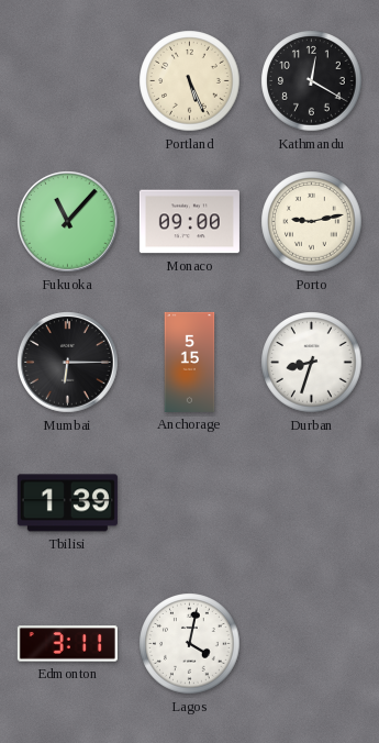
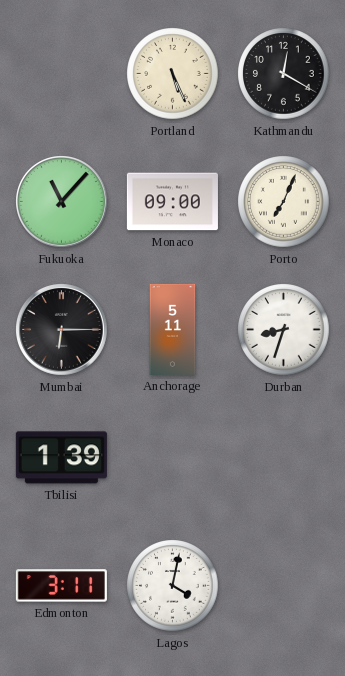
Porto: 9:13 -> 7:04
Anchorage: 5:15 -> 5:11
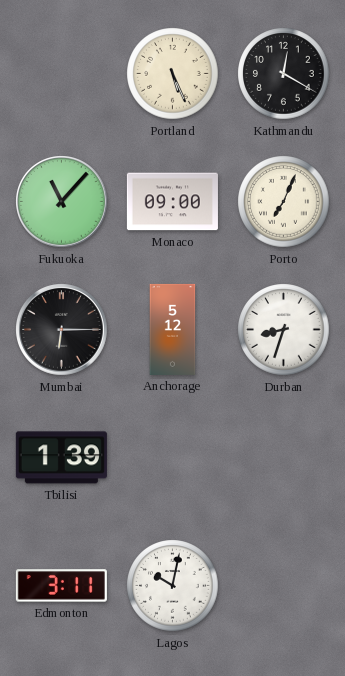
Anchorage: 5:11 -> 5:12
Lagos: 4:02 -> 10:02
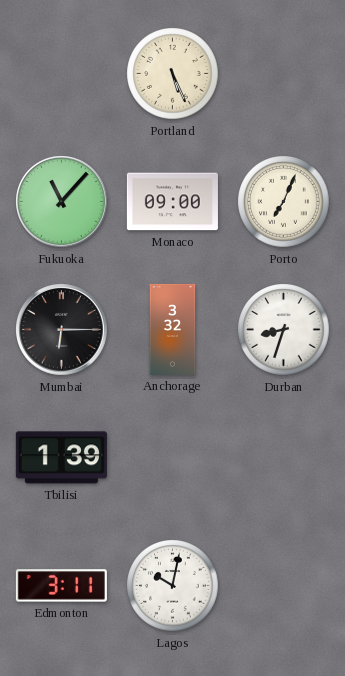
Kathmandu: 12:20 -> none
Anchorage: 5:12 -> 3:32
